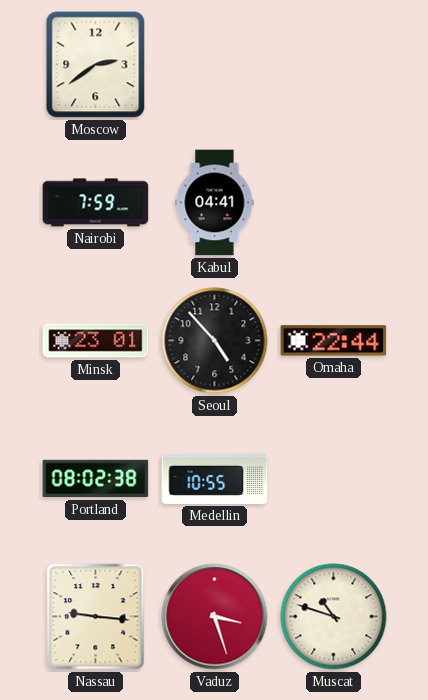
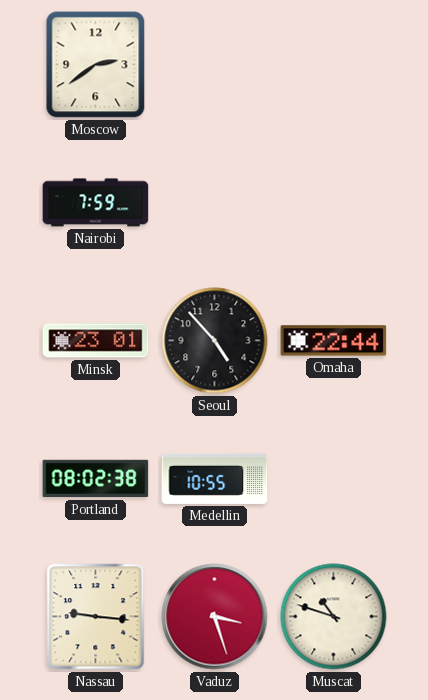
Kabul: 04:41 -> none
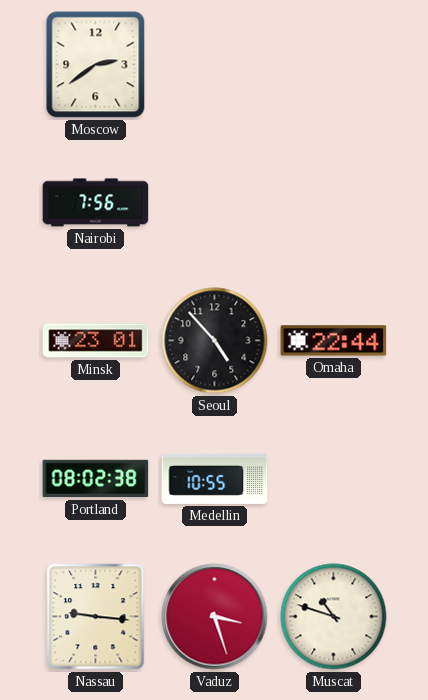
Nairobi: 7:59 -> 7:56
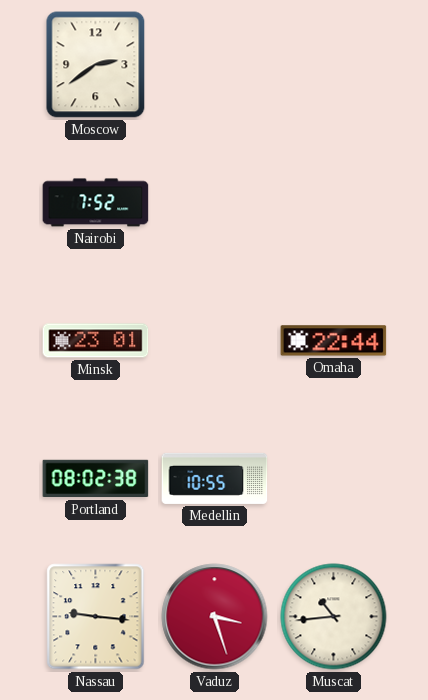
Nairobi: 7:56 -> 7:52
Seoul: 4:53 -> none
Muscat: 10:48 -> 10:44
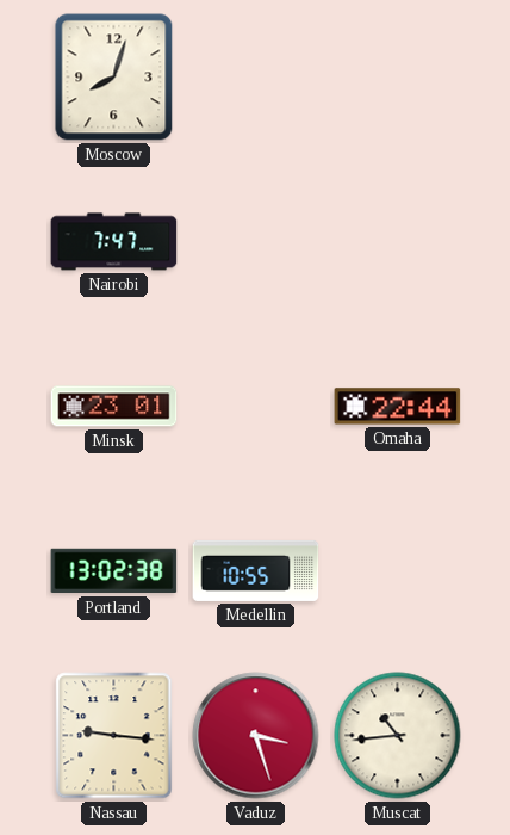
Moscow: 2:39 -> 8:03
Nairobi: 7:52 -> 7:47
Portland: 08:02 -> 13:02
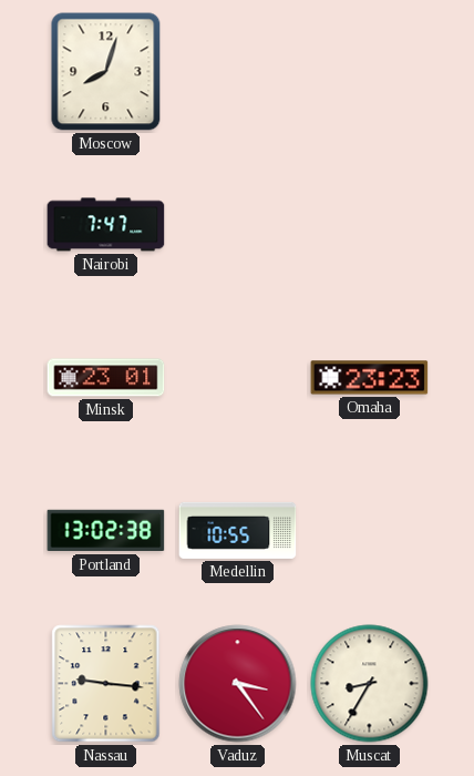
Omaha: 22:44 -> 23:23
Vaduz: 3:27 -> 3:24
Muscat: 10:44 -> 8:35
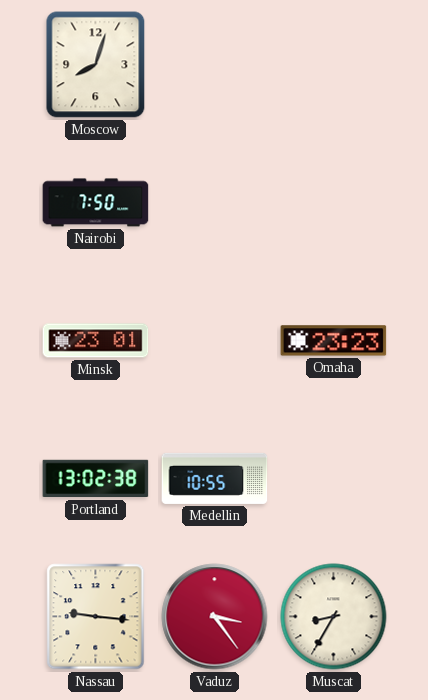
Nairobi: 7:47 -> 7:50
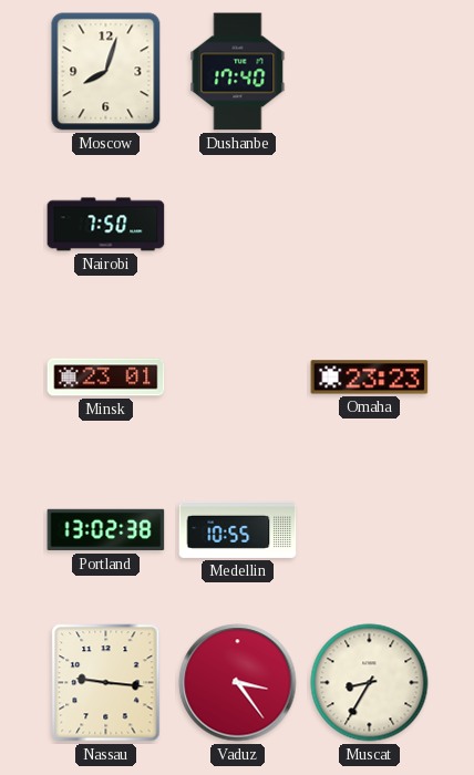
Dushanbe: none -> 17:40
